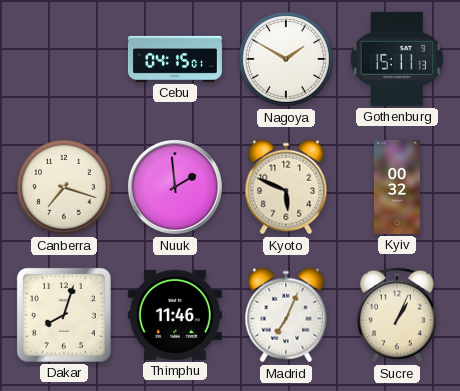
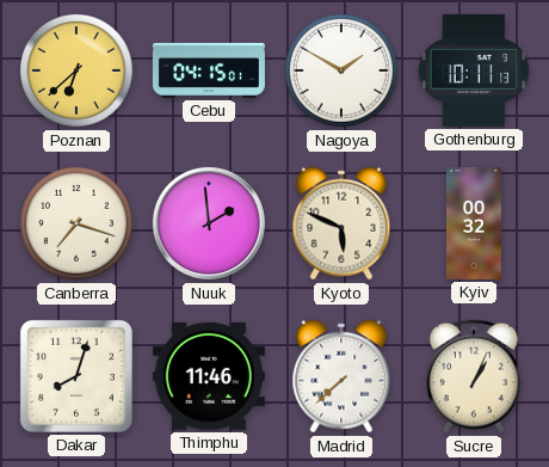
Poznan: none -> 6:38
Gothenburg: 15:11 -> 10:11
Madrid: 7:04 -> 7:38
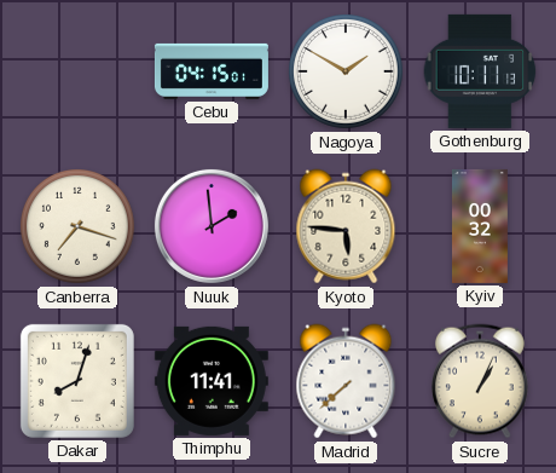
Poznan: 6:38 -> none
Kyoto: 5:49 -> 5:46
Thimphu: 11:46 -> 11:41
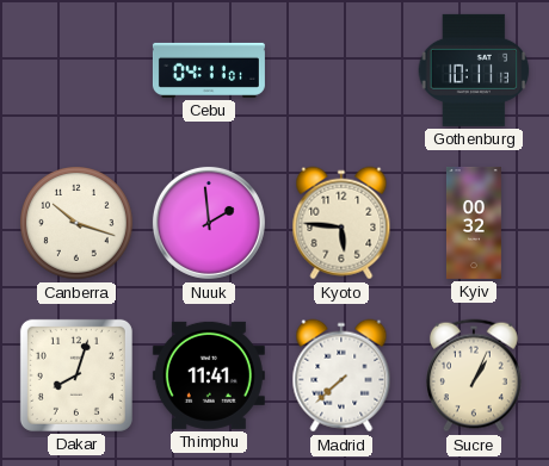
Cebu: 04:15 -> 04:11
Nagoya: 1:50 -> none
Canberra: 7:18 -> 10:18
